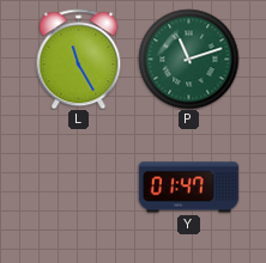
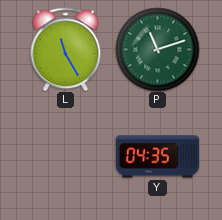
Y: 01:47 -> 04:35
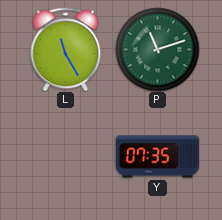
Y: 04:35 -> 07:35
